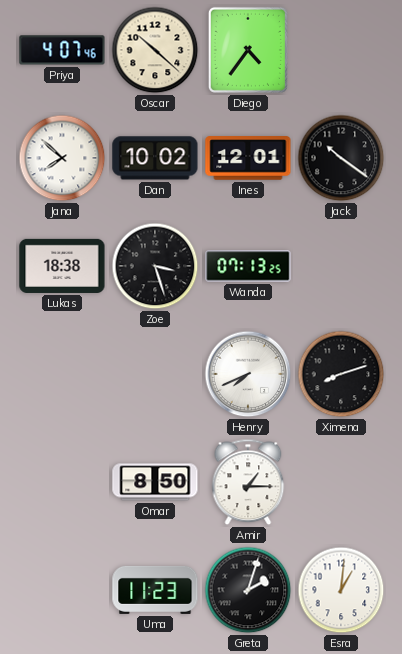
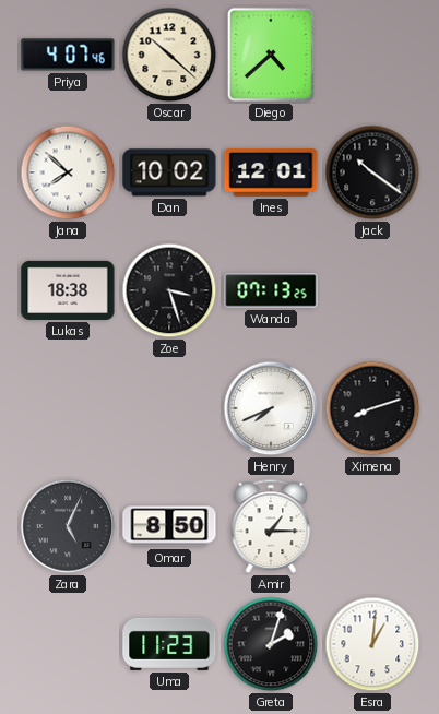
Diego: 4:36 -> 4:38
Zara: none -> 5:04
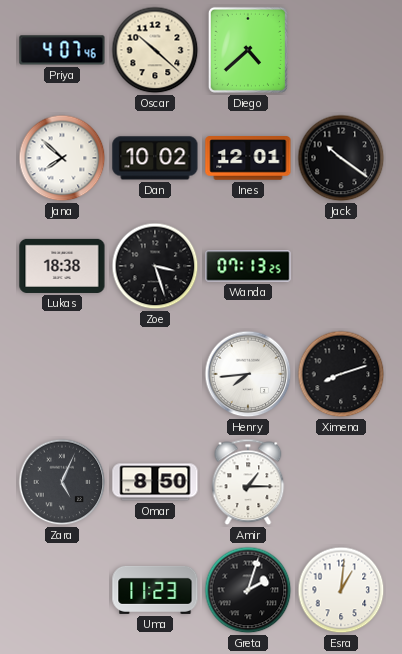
Henry: 7:41 -> 7:44
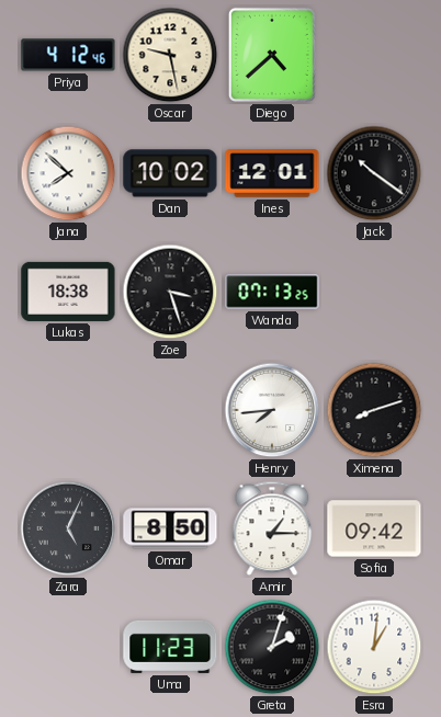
Priya: 4:07 -> 4:12
Oscar: 10:22 -> 9:28
Sofia: none -> 09:42
